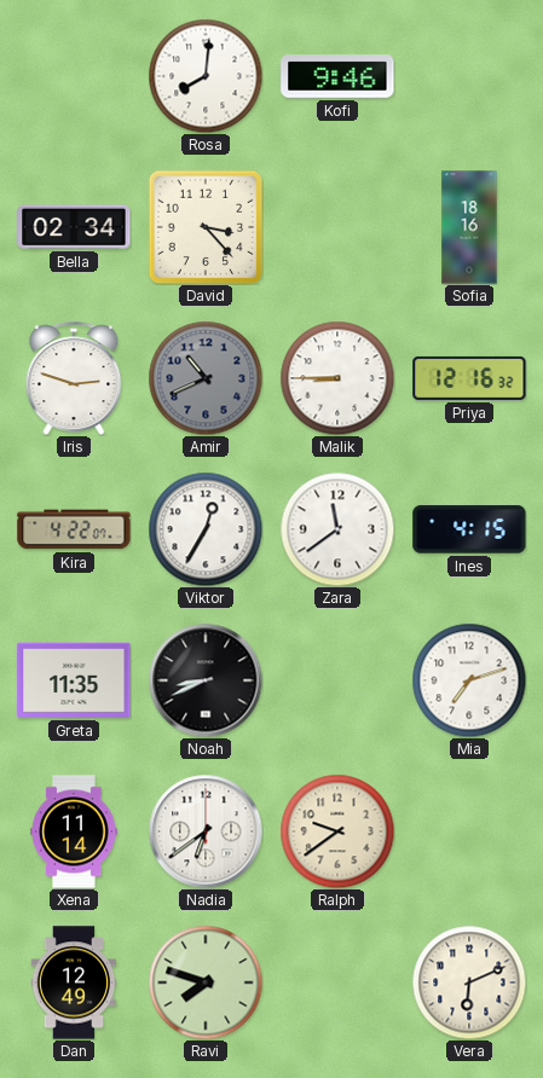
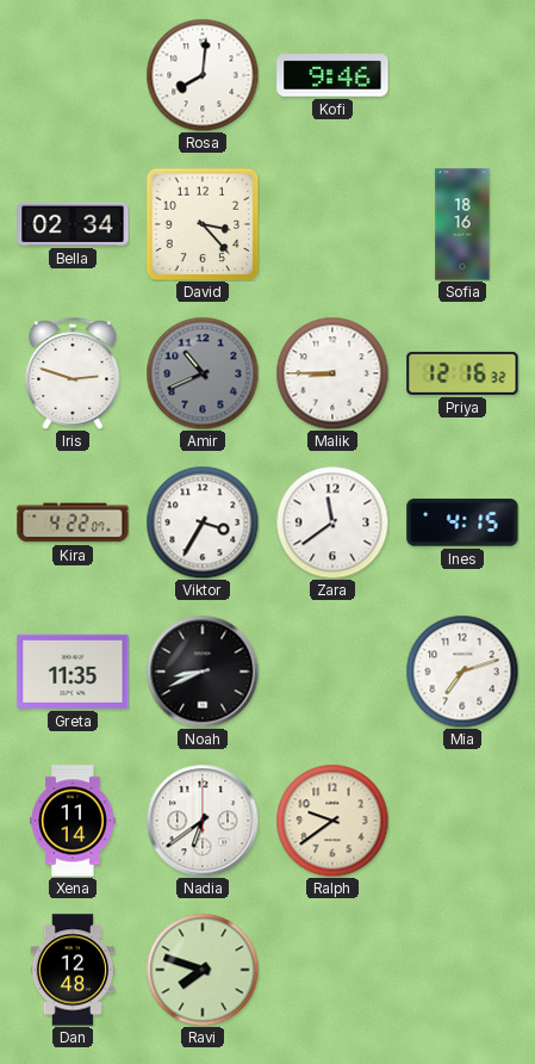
Viktor: 12:35 -> 3:35
Dan: 12:49 -> 12:48
Vera: 6:11 -> none
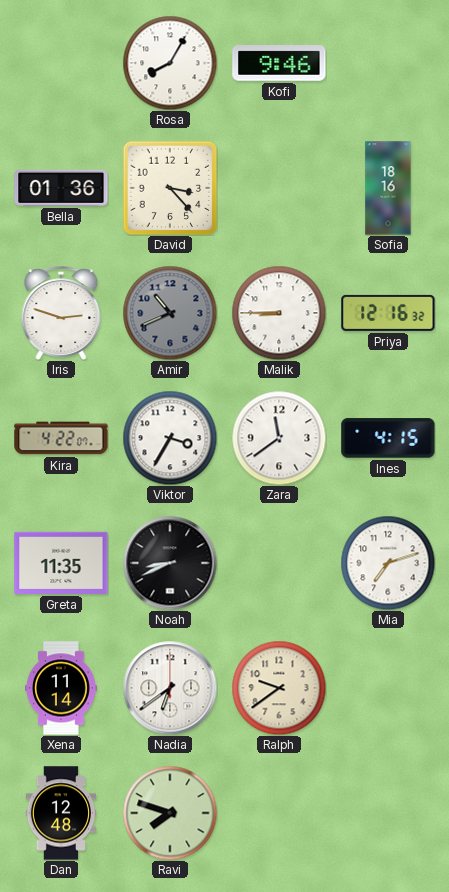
Rosa: 8:01 -> 8:05
Bella: 02:34 -> 01:36
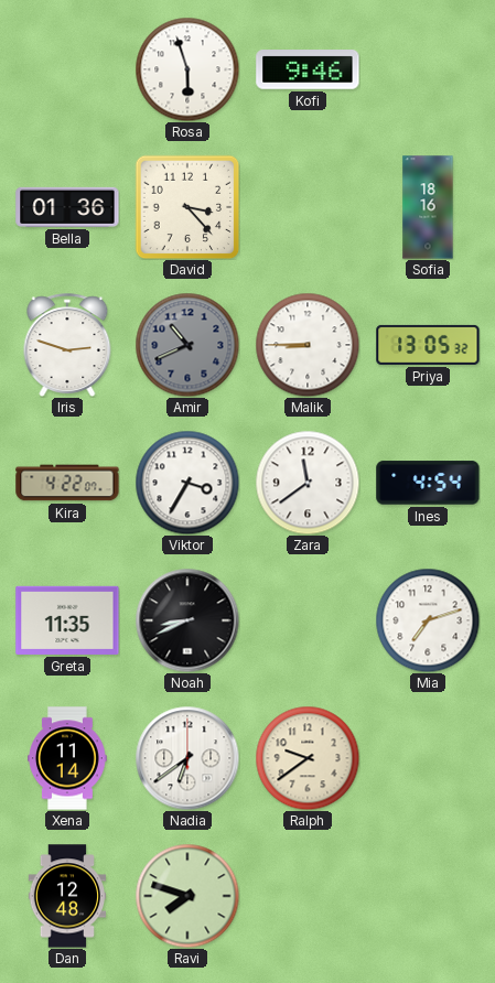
Rosa: 8:05 -> 5:57
Priya: 12:16 -> 13:05
Ines: 4:15 -> 4:54
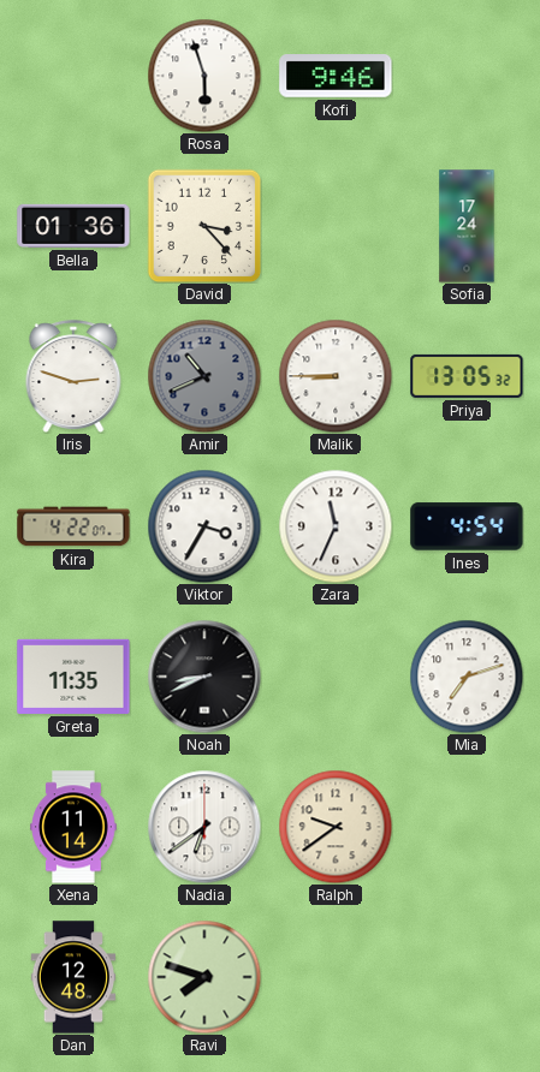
Sofia: 18:16 -> 17:24
Zara: 11:39 -> 11:34
